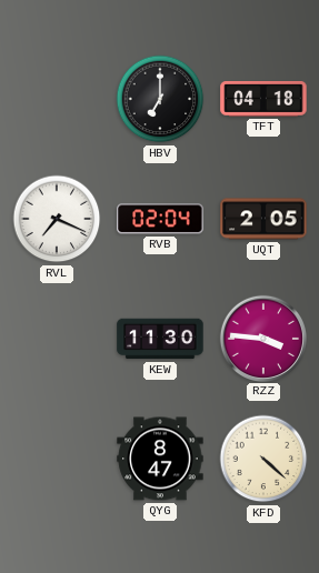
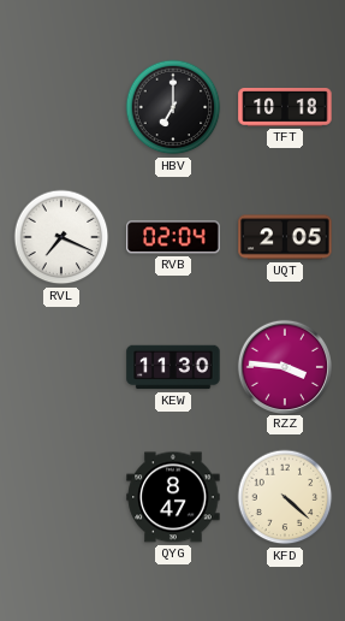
TFT: 04:18 -> 10:18
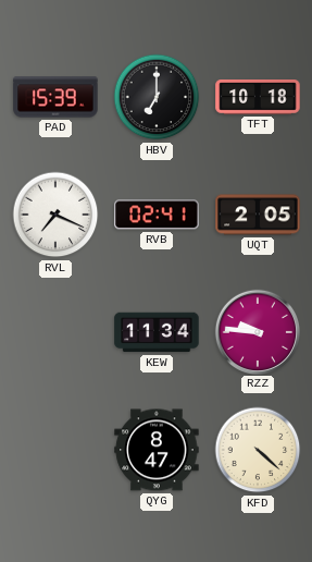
PAD: none -> 15:39
RVB: 02:04 -> 02:41
KEW: 11:30 -> 11:34
RZZ: 3:46 -> 9:46
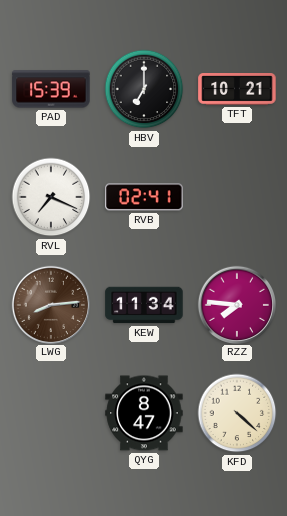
TFT: 10:18 -> 10:21
UQT: 2:05 -> none
LWG: none -> 8:14
RZZ: 9:46 -> 7:46
